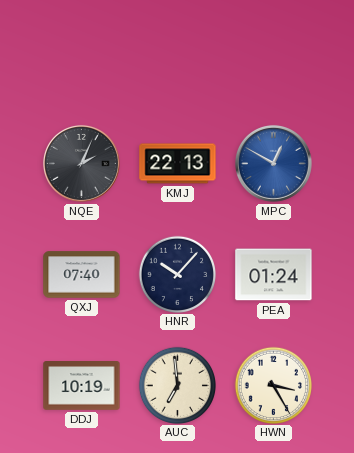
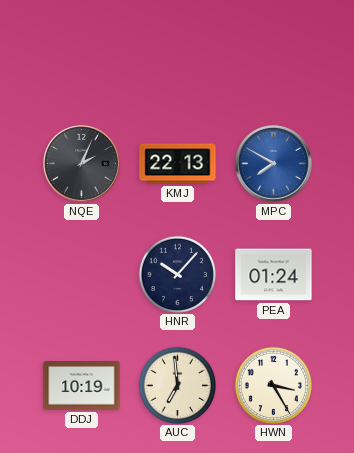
MPC: 12:50 -> 7:50
QXJ: 07:40 -> none
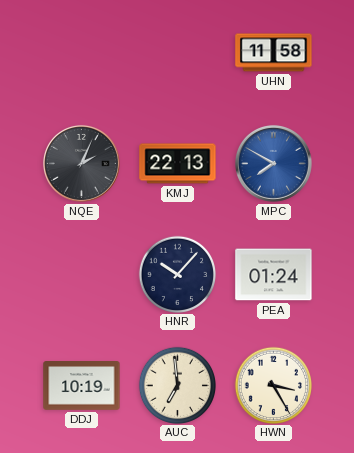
UHN: none -> 11:58
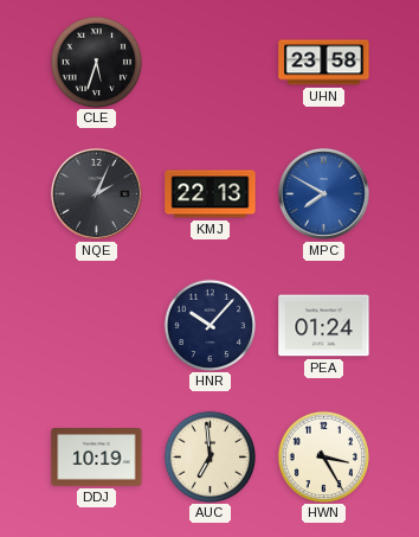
CLE: none -> 5:33
UHN: 11:58 -> 23:58
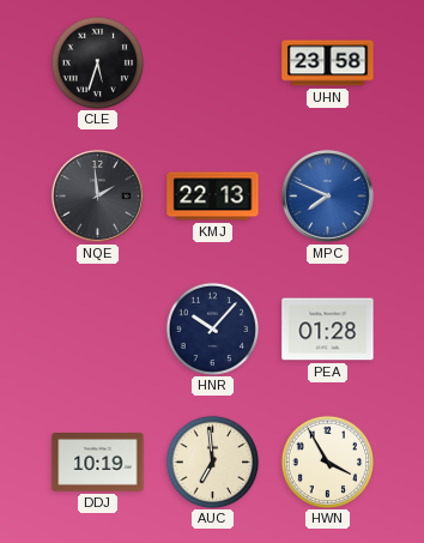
NQE: 2:04 -> 1:59
MPC: 7:50 -> 7:49
PEA: 01:24 -> 01:28
HWN: 3:25 -> 3:55
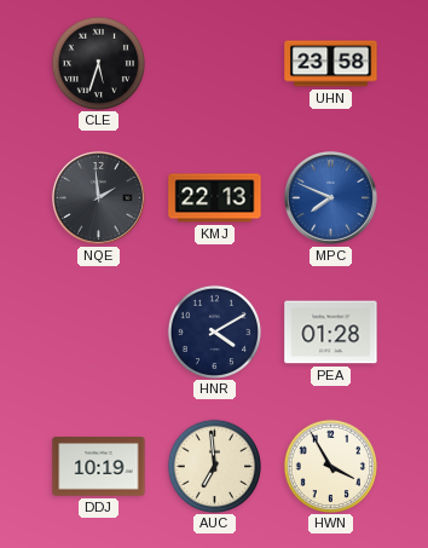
HNR: 10:07 -> 4:10
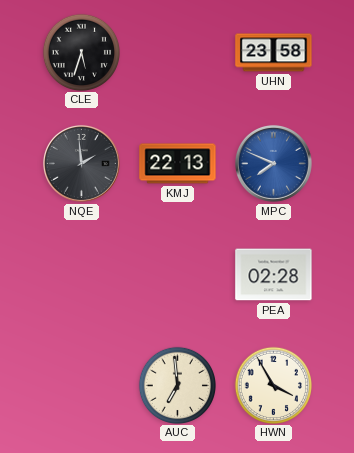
HNR: 4:10 -> none
PEA: 01:28 -> 02:28
DDJ: 10:19 -> none
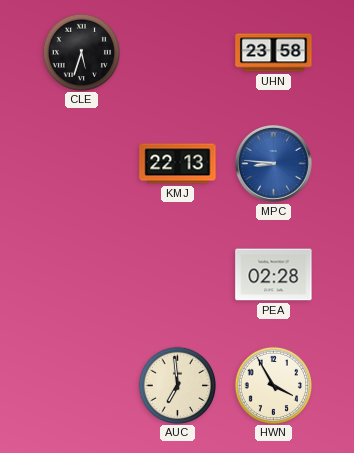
NQE: 1:59 -> none
MPC: 7:49 -> 8:46
